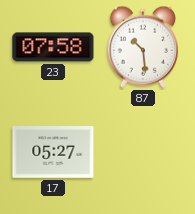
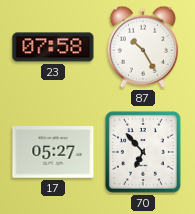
87: 10:29 -> 10:25
70: none -> 6:53
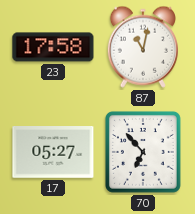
23: 07:58 -> 17:58
87: 10:25 -> 11:02
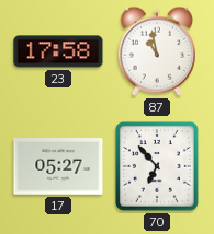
87: 11:02 -> 10:58
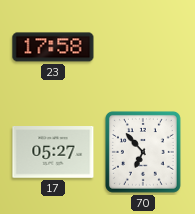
87: 10:58 -> none
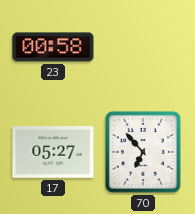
23: 17:58 -> 00:58
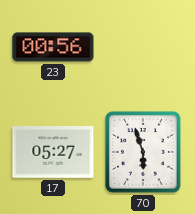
23: 00:58 -> 00:56
70: 6:53 -> 5:57
